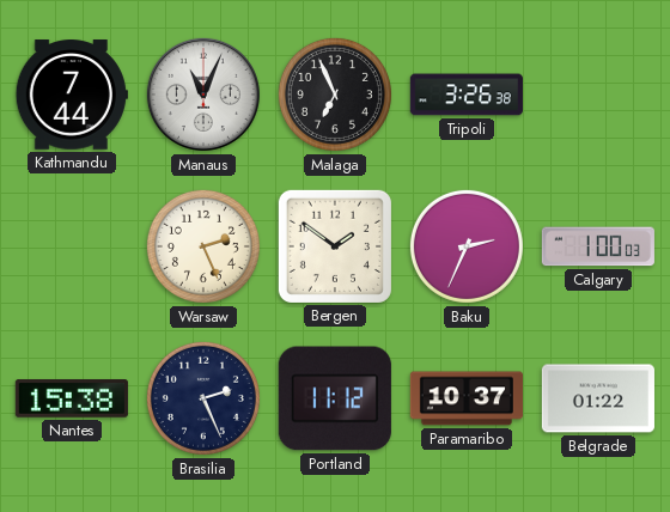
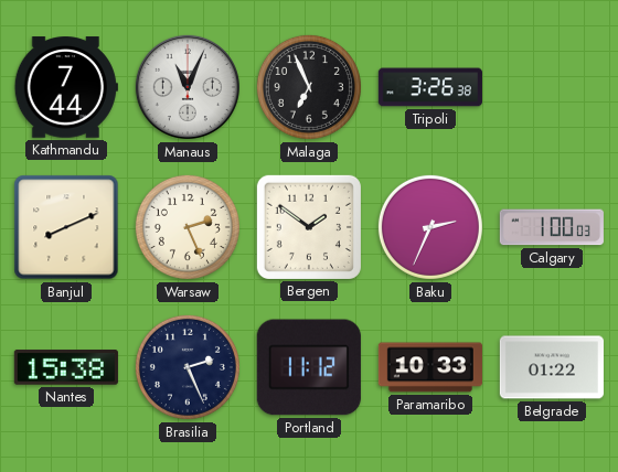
Banjul: none -> 8:11
Paramaribo: 10:37 -> 10:33
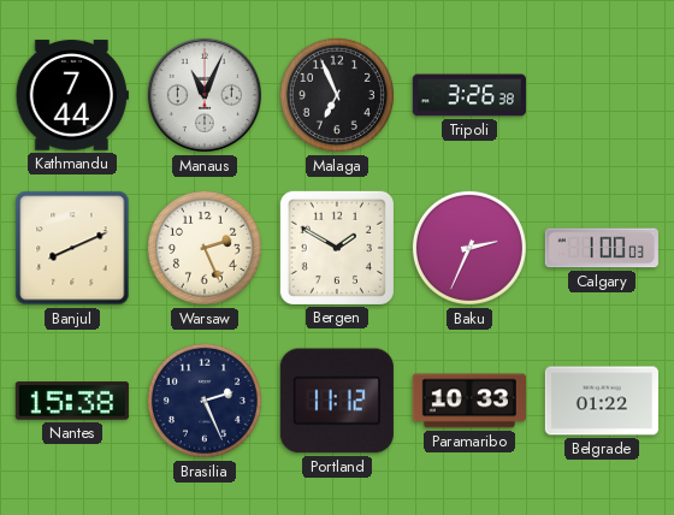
Bergen: 1:51 -> 1:50
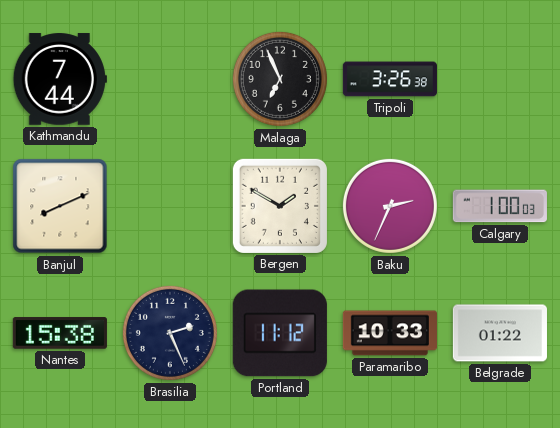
Manaus: 11:04 -> none
Warsaw: 2:26 -> none
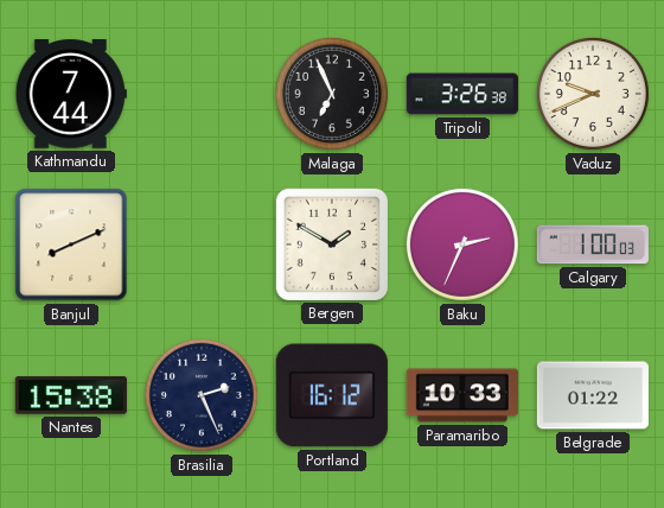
Vaduz: none -> 9:41
Portland: 11:12 -> 16:12
